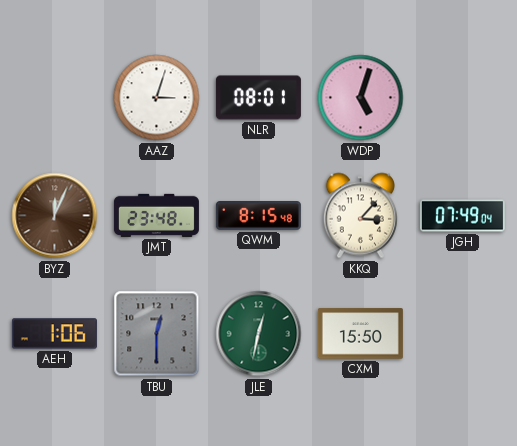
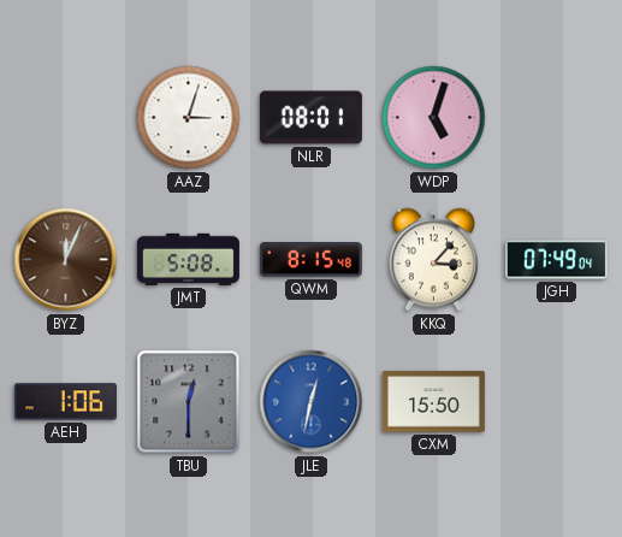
JMT: 23:48 -> 5:08
JLE dial: green -> blue
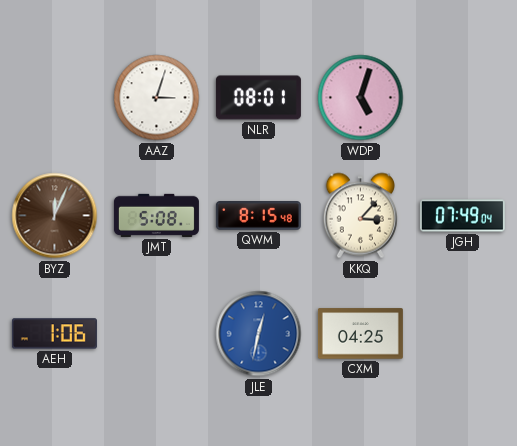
TBU: 12:30 -> none
CXM: 15:50 -> 04:25
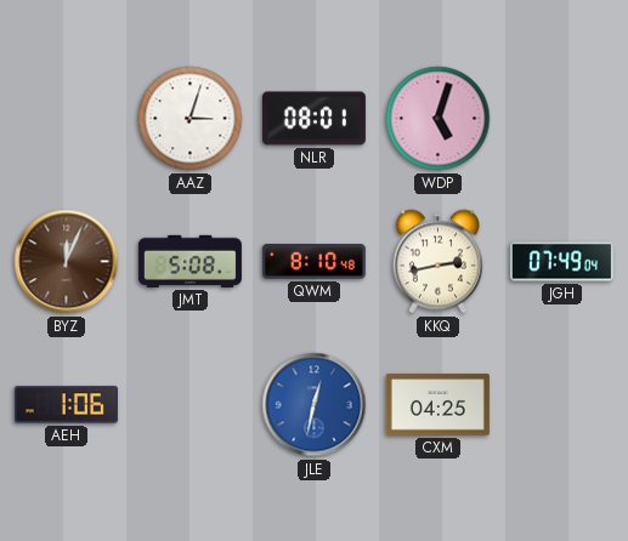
QWM: 8:15 -> 8:10
KKQ: 3:07 -> 2:43
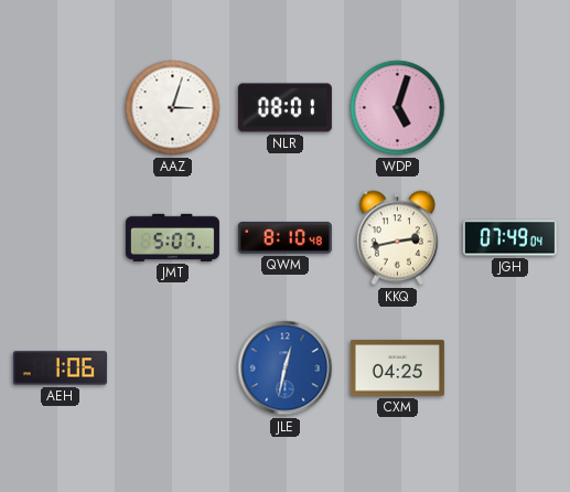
BYZ: 12:04 -> none
JMT: 5:08 -> 5:07
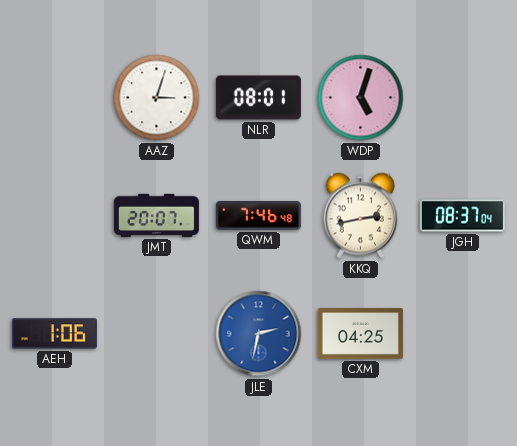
JMT: 5:07 -> 20:07
QWM: 8:10 -> 7:46
JGH: 07:49 -> 08:37
JLE: 12:32 -> 2:32
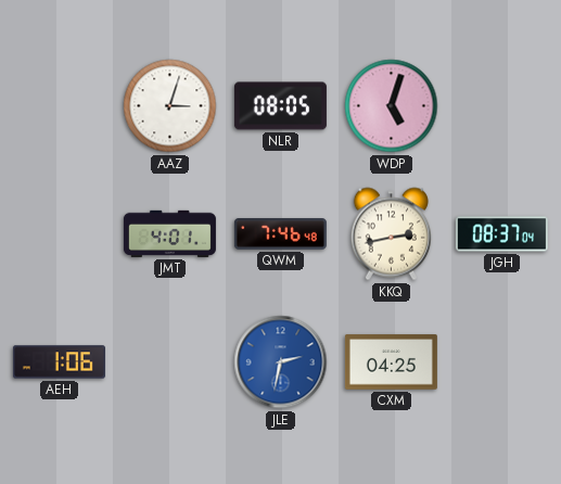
NLR: 08:01 -> 08:05
JMT: 20:07 -> 4:01
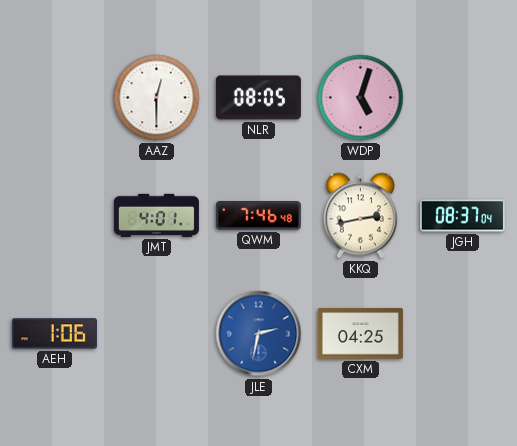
AAZ: 3:03 -> 12:30
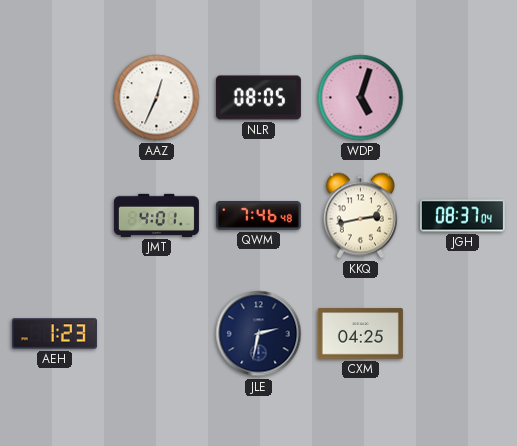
AAZ: 12:30 -> 12:34
AEH: 1:06 -> 1:23
JLE dial: blue -> navy
